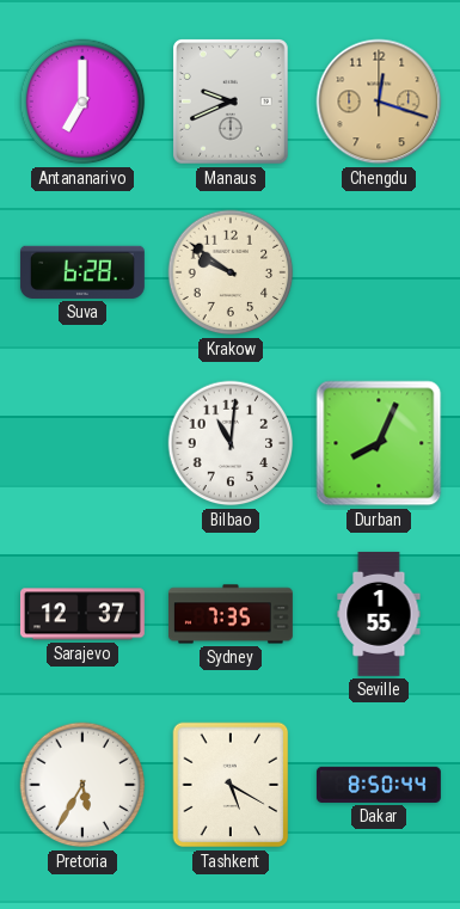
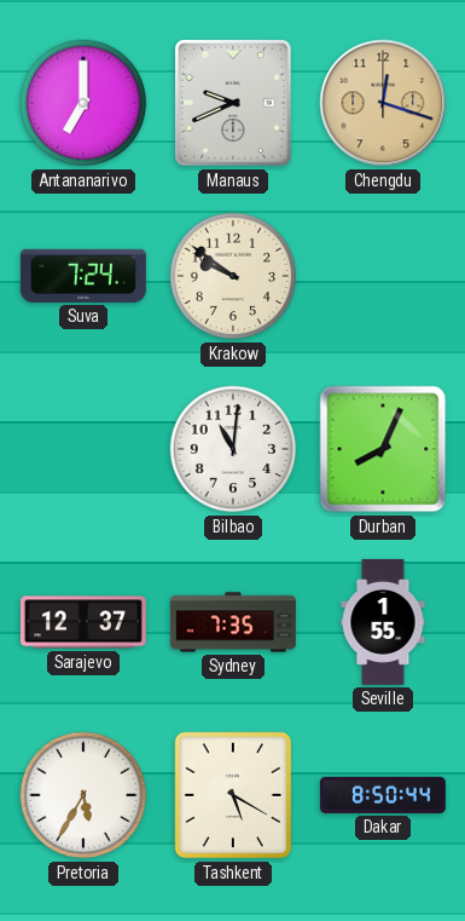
Suva: 6:28 -> 7:24
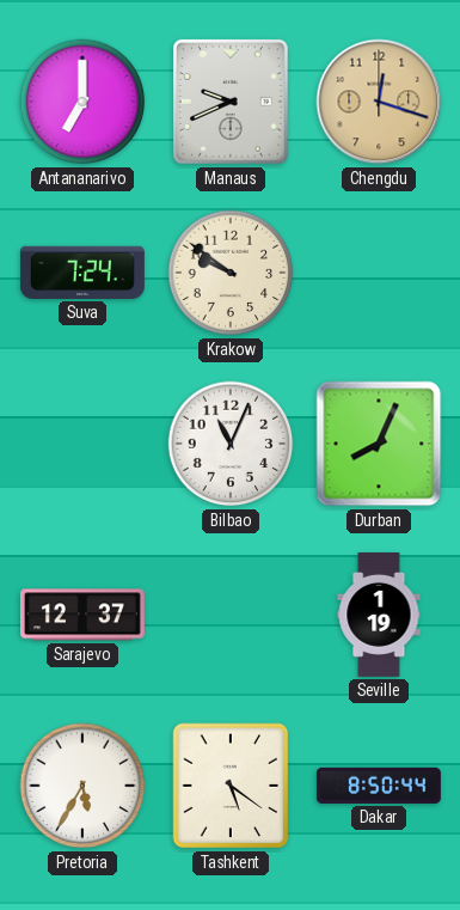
Bilbao: 11:01 -> 11:04
Sydney: 7:35 -> none
Seville: 1:55 -> 1:19
Tashkent: 5:20 -> 5:21
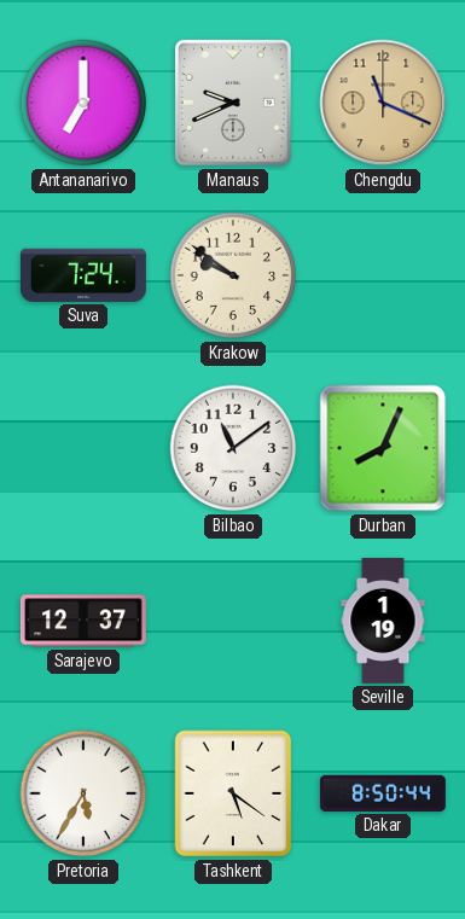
Chengdu: 12:18 -> 11:19
Bilbao: 11:04 -> 11:09
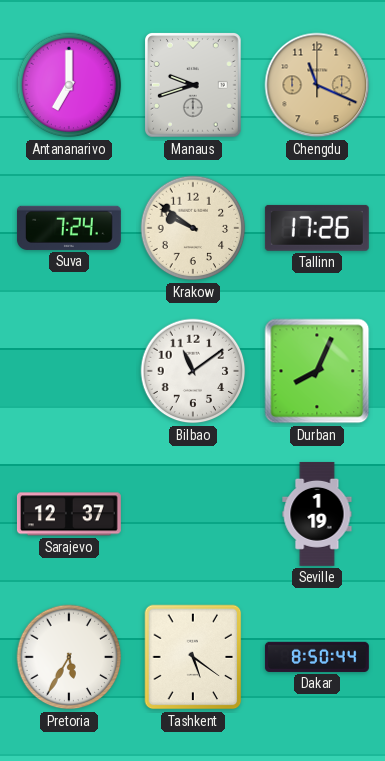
Manaus: 9:41 -> 9:42
Tallinn: none -> 17:26
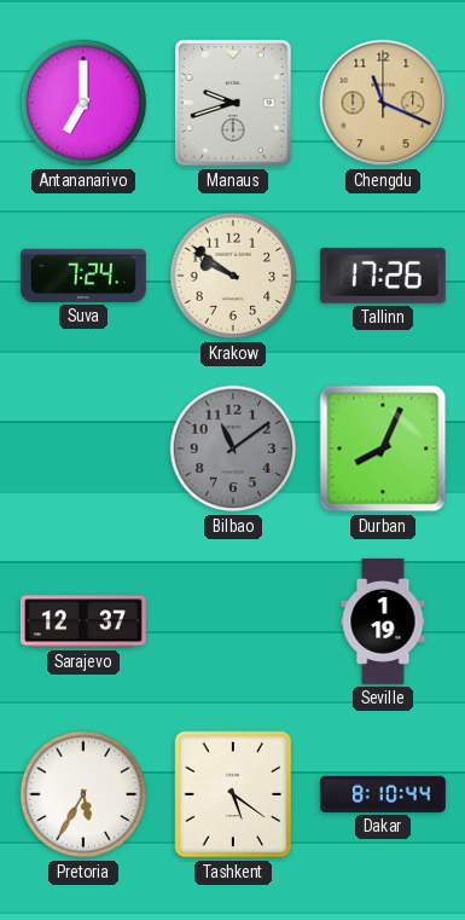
Bilbao dial: white -> grey
Dakar: 8:50 -> 8:10
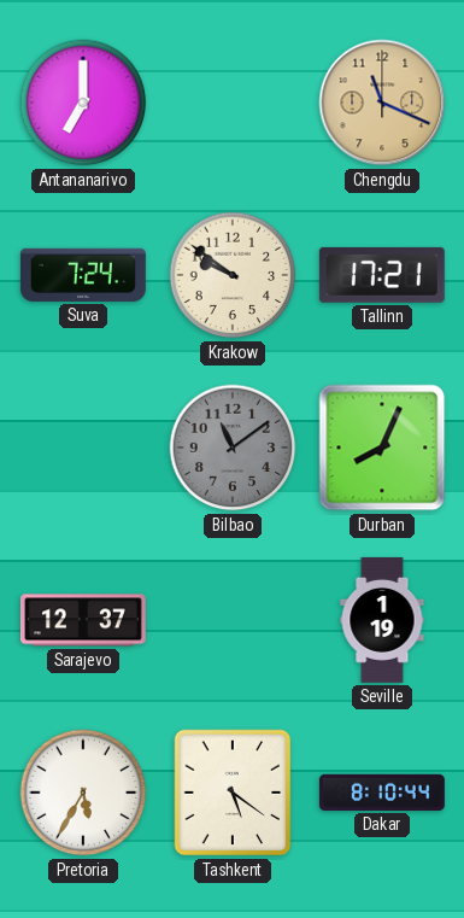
Manaus: 9:42 -> none
Tallinn: 17:26 -> 17:21
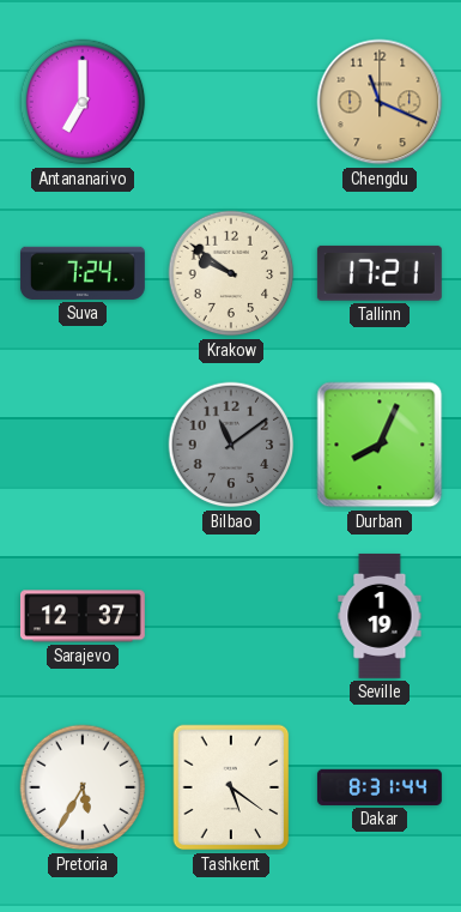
Dakar: 8:10 -> 8:31
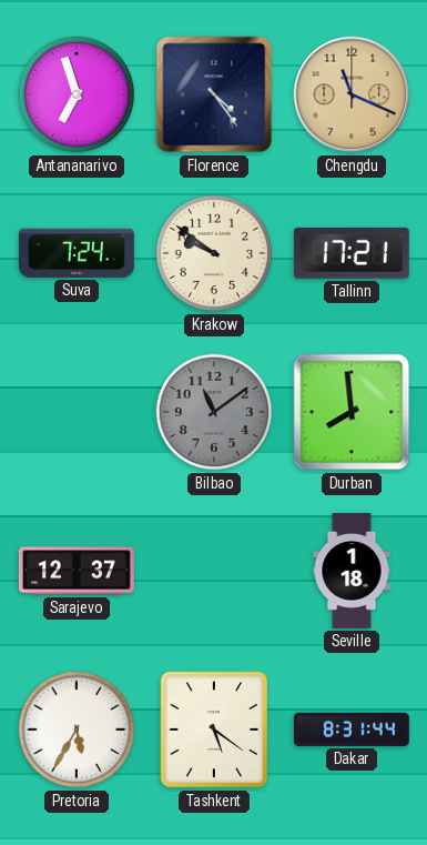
Antananarivo: 7:00 -> 6:57
Florence: none -> 4:24
Durban: 8:04 -> 7:59
Seville: 1:19 -> 1:18
